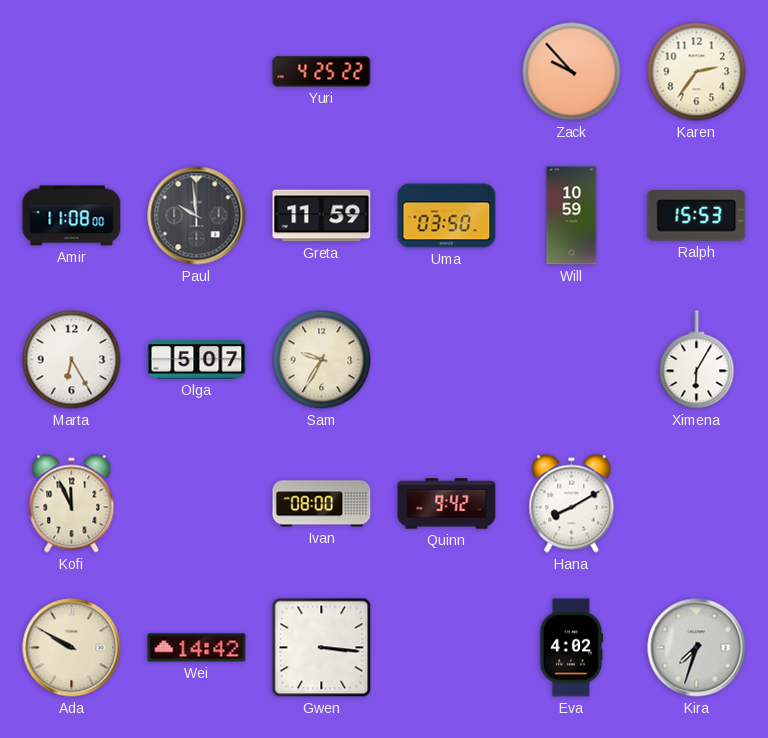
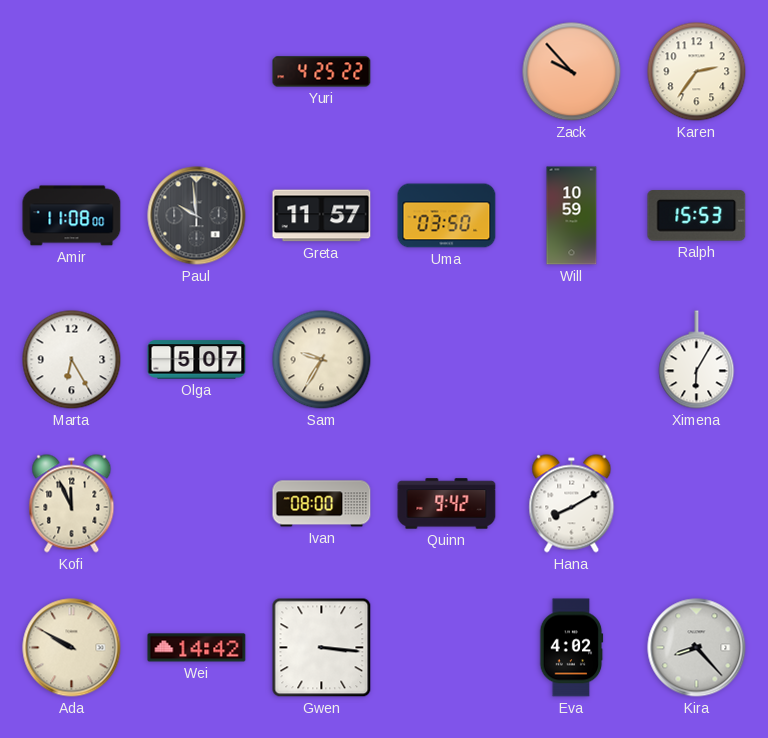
Greta: 11:59 -> 11:57
Kira: 7:33 -> 8:23
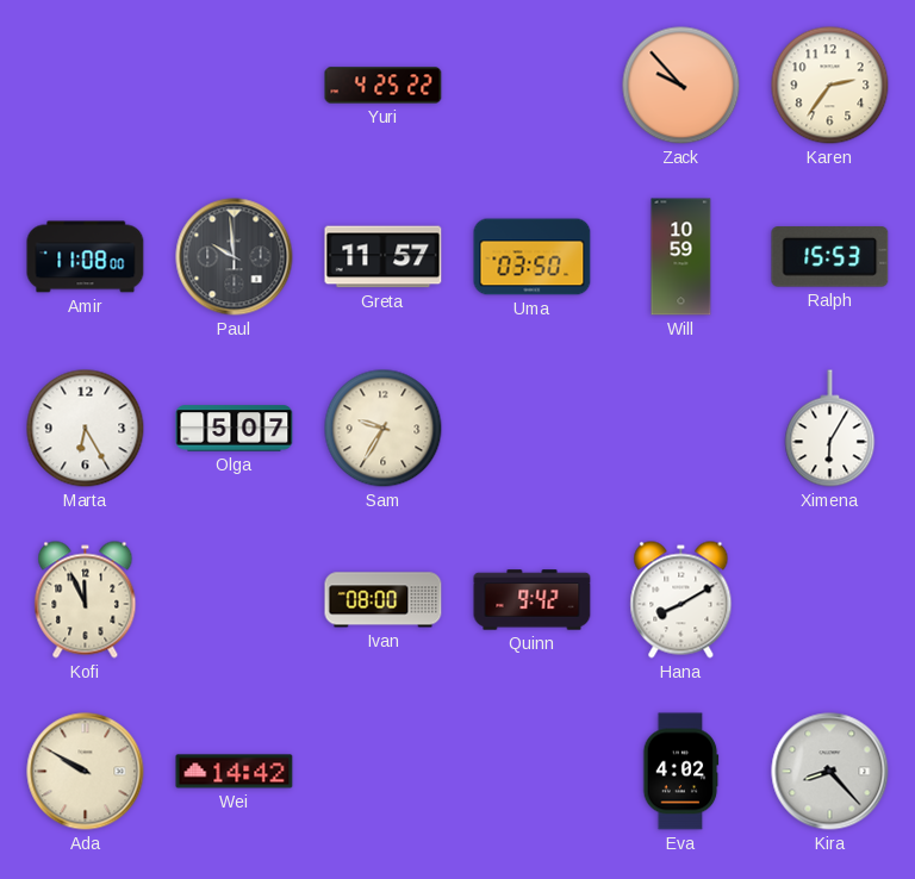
Gwen: 3:16 -> none
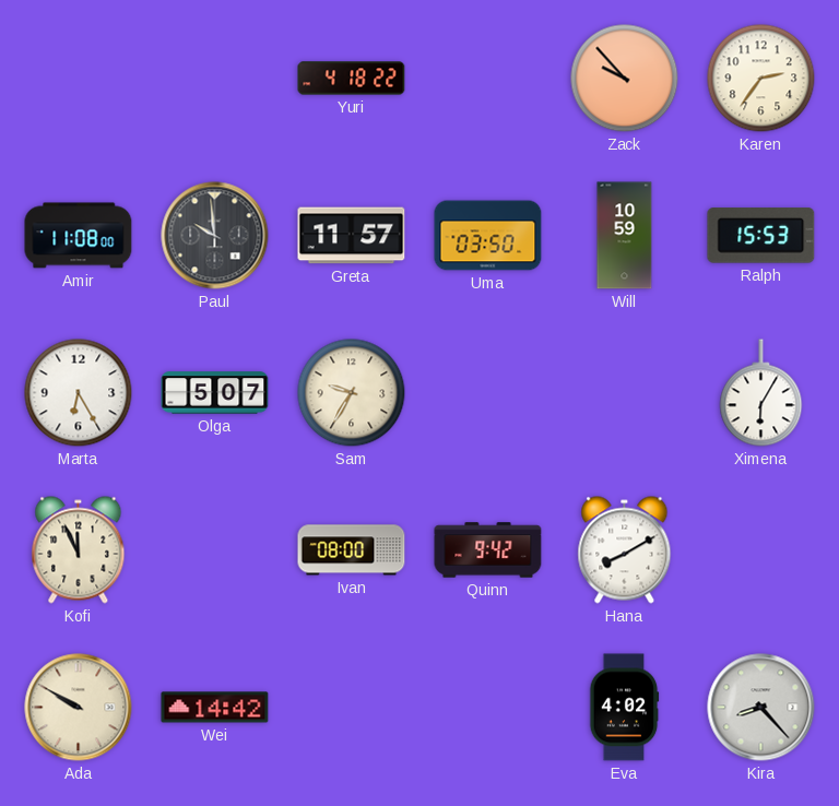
Yuri: 4:25 -> 4:18
